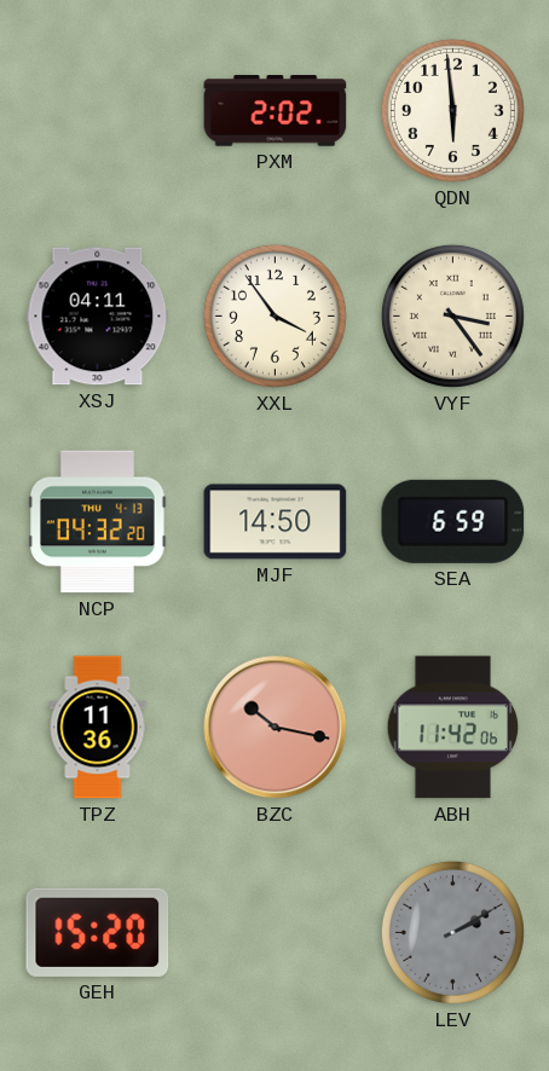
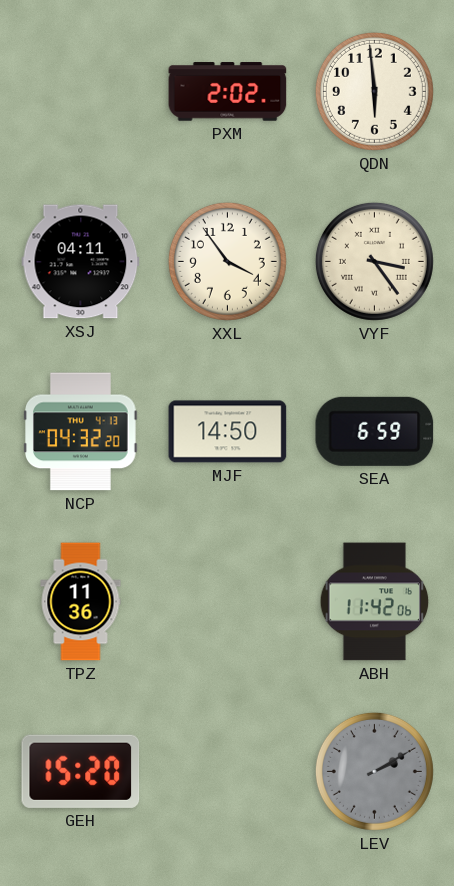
BZC: 10:17 -> none
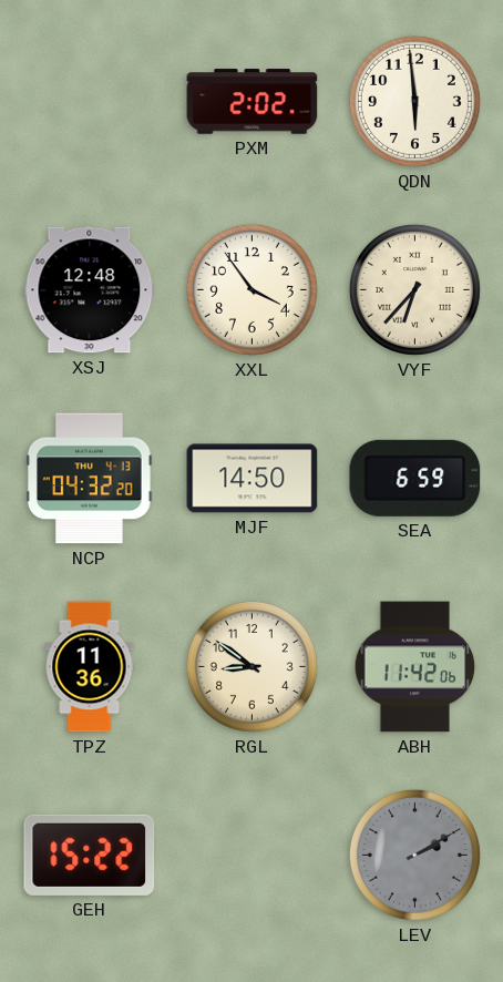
XSJ: 04:11 -> 12:48
VYF: 3:24 -> 6:37
RGL: none -> 8:51
GEH: 15:20 -> 15:22
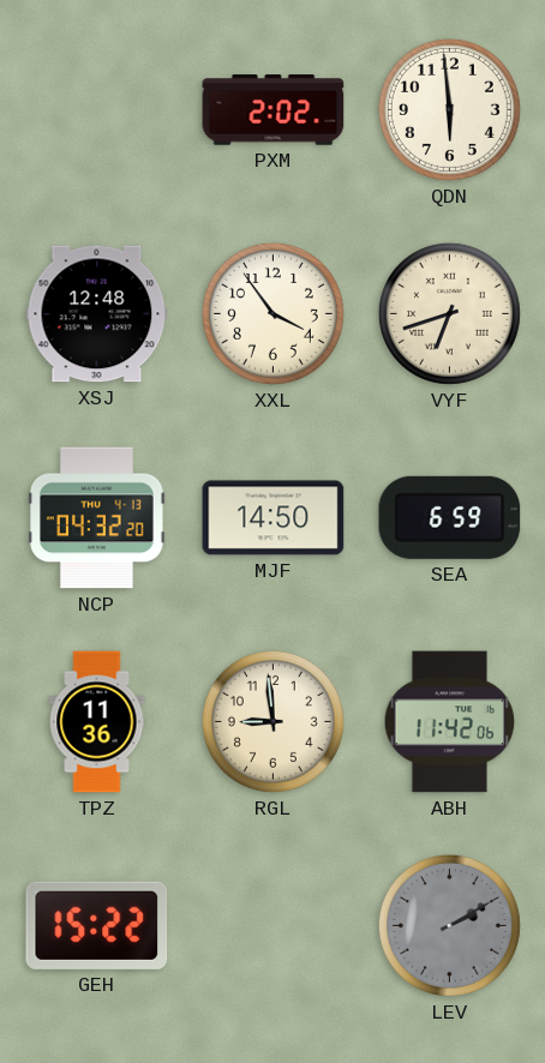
VYF: 6:37 -> 6:42
RGL: 8:51 -> 8:59
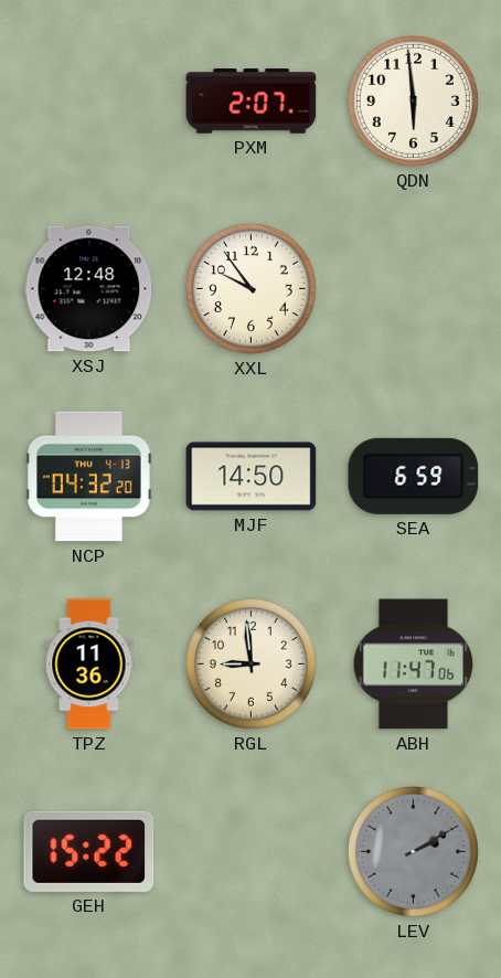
PXM: 2:02 -> 2:07
XXL: 3:54 -> 9:54
VYF: 6:42 -> none
ABH: 11:42 -> 11:47
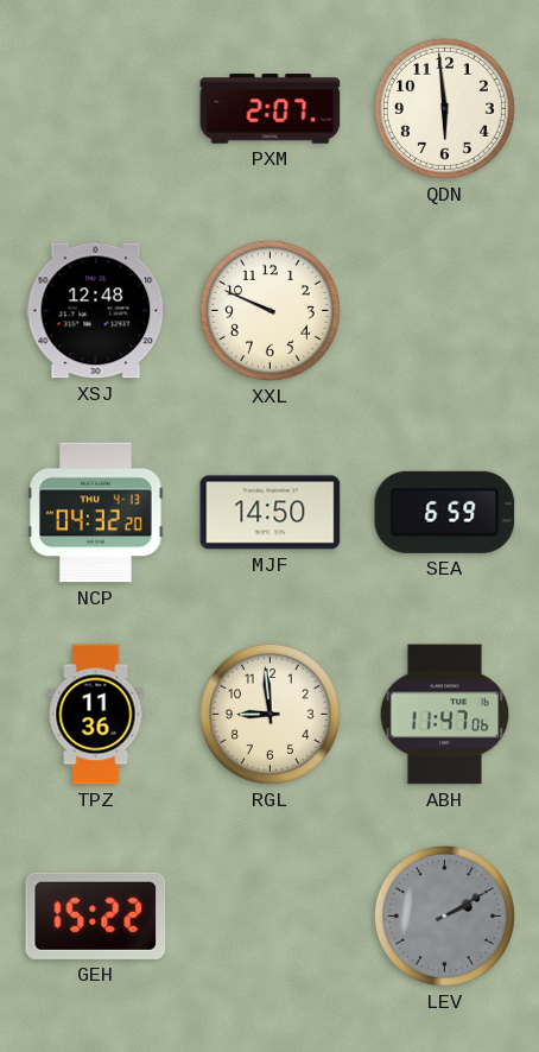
XXL: 9:54 -> 9:49
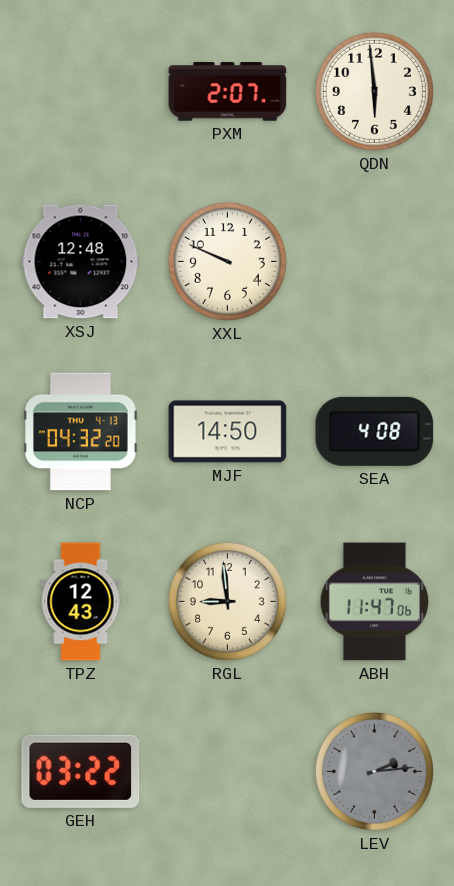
SEA: 6:59 -> 4:08
TPZ: 11:36 -> 12:43
GEH: 15:22 -> 03:22
LEV: 2:10 -> 2:14
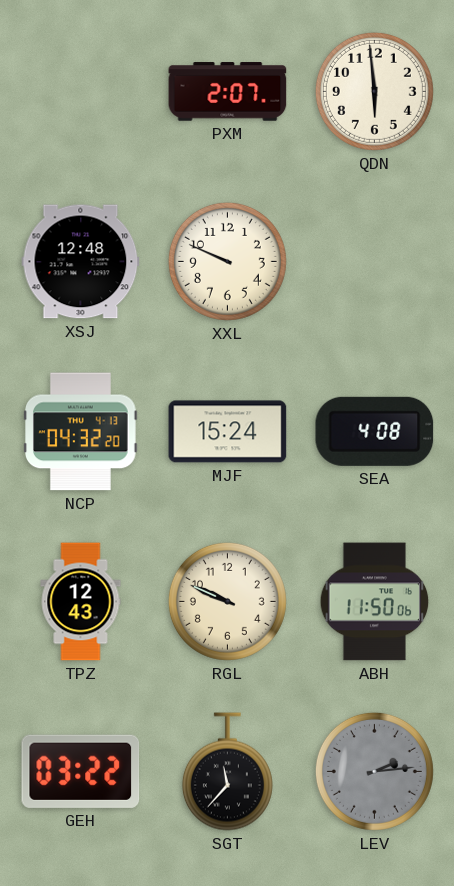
MJF: 14:50 -> 15:24
RGL: 8:59 -> 9:49
ABH: 11:47 -> 11:50
SGT: none -> 11:37
